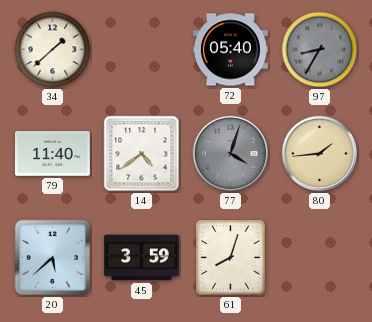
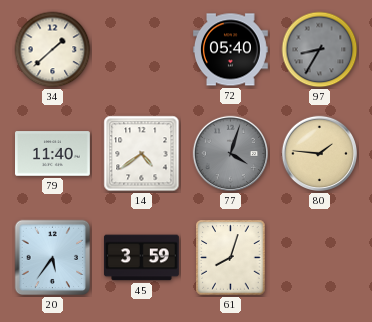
80: 1:44 -> 1:46
20: 5:38 -> 5:36
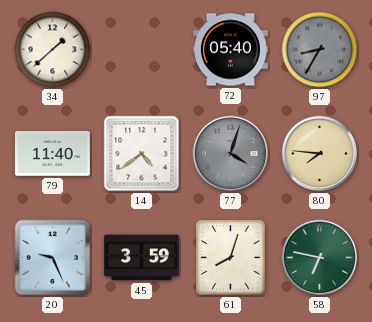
80: 1:46 -> 7:46
20: 5:36 -> 9:26
58: none -> 6:47
